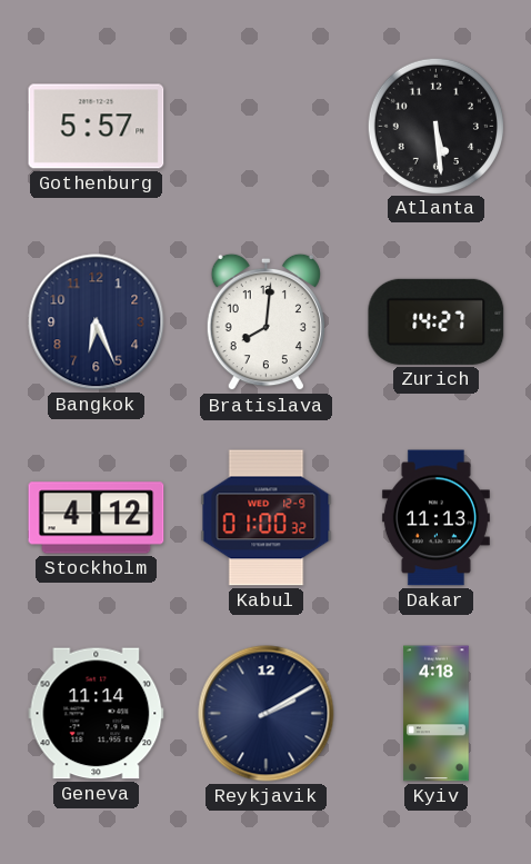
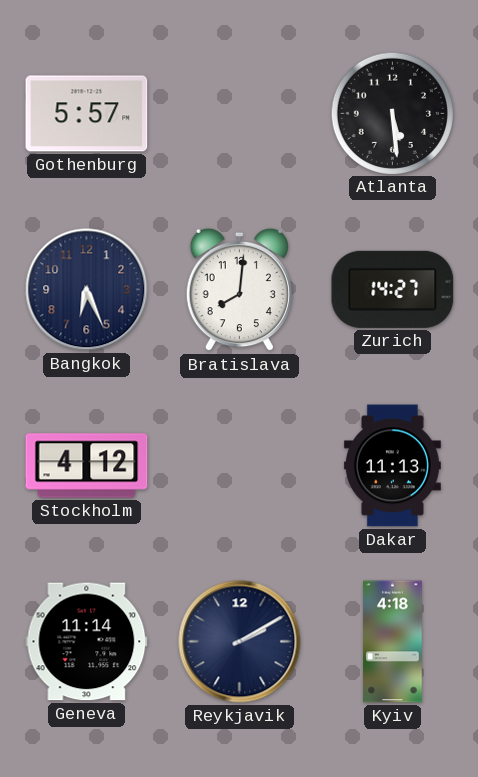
Kabul: 01:00 -> none
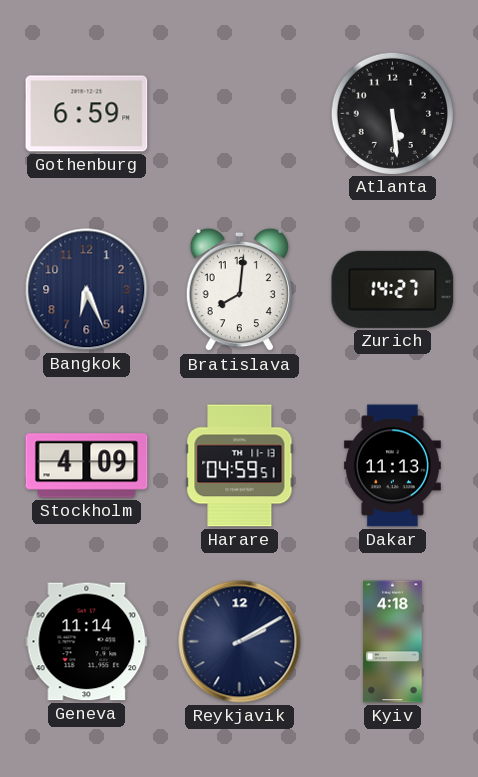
Gothenburg: 5:57 -> 6:59
Stockholm: 4:12 -> 4:09
Harare: none -> 04:59
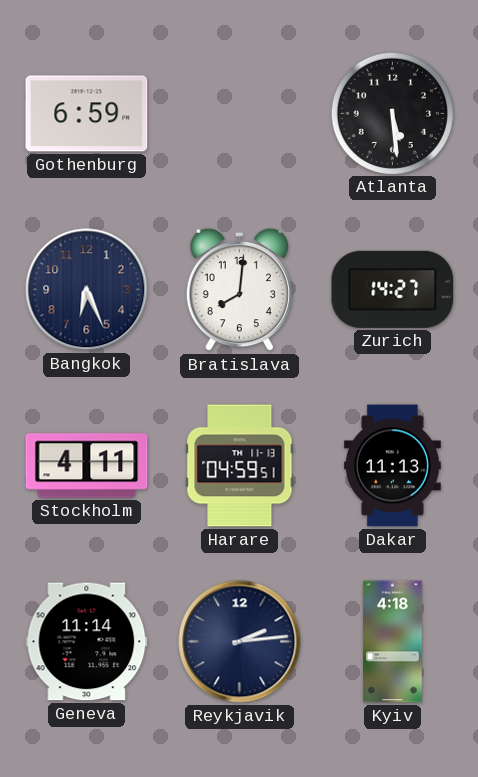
Stockholm: 4:09 -> 4:11
Reykjavik: 2:10 -> 2:14
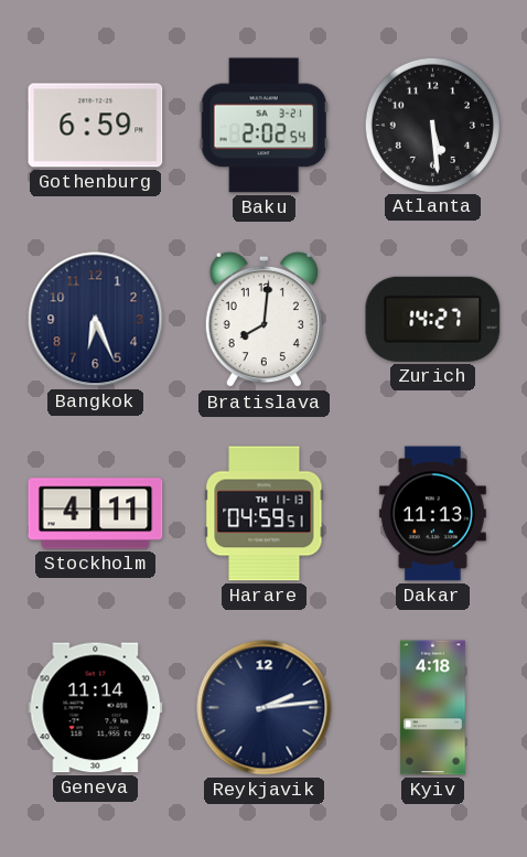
Baku: none -> 2:02
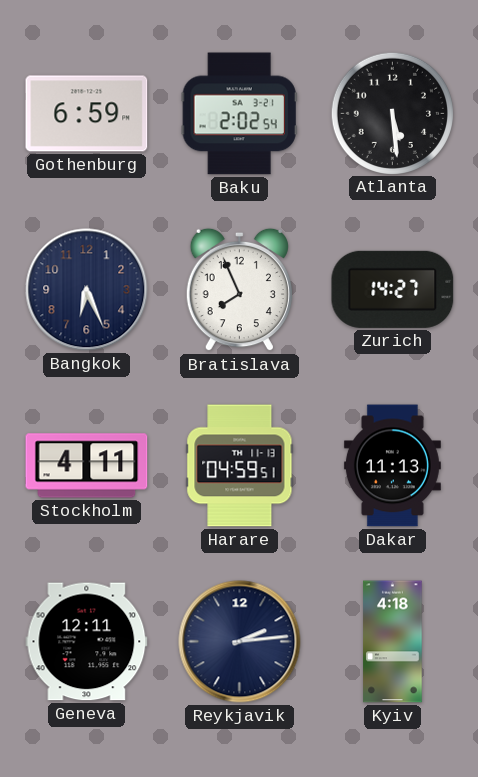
Bratislava: 8:01 -> 7:56
Geneva: 11:14 -> 12:11
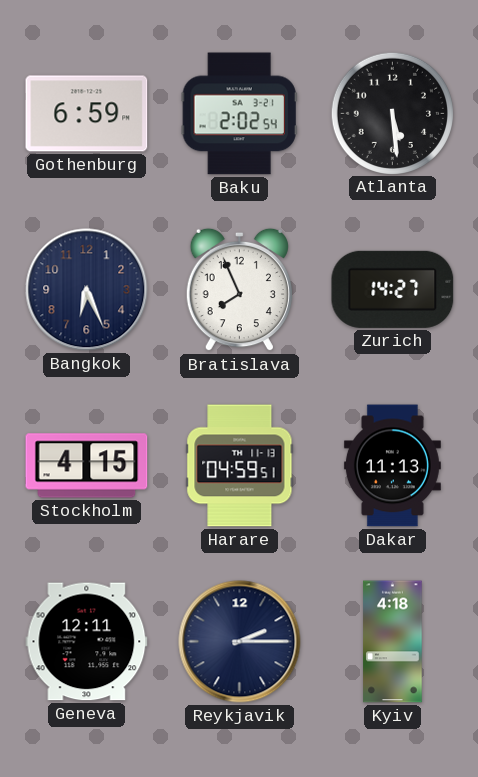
Stockholm: 4:11 -> 4:15
Reykjavik: 2:14 -> 2:15
